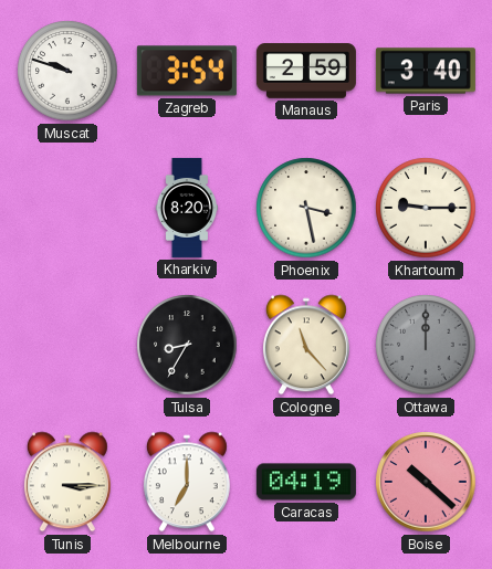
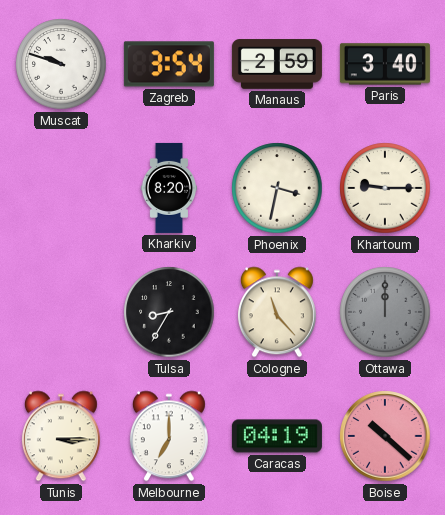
Phoenix: 3:28 -> 3:32
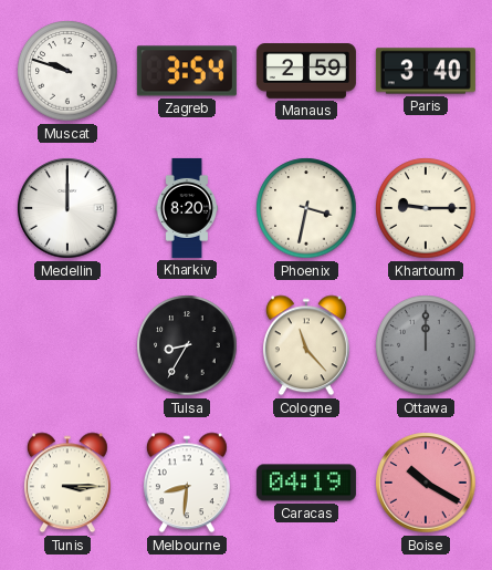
Medellin: none -> 12:00
Melbourne: 7:00 -> 8:31
Boise: 10:22 -> 10:20
